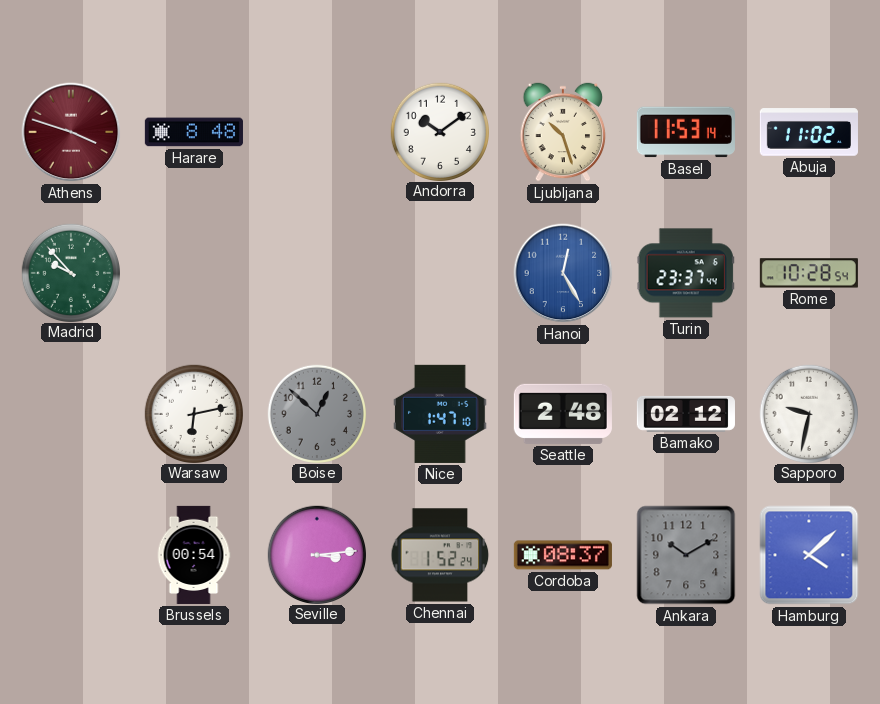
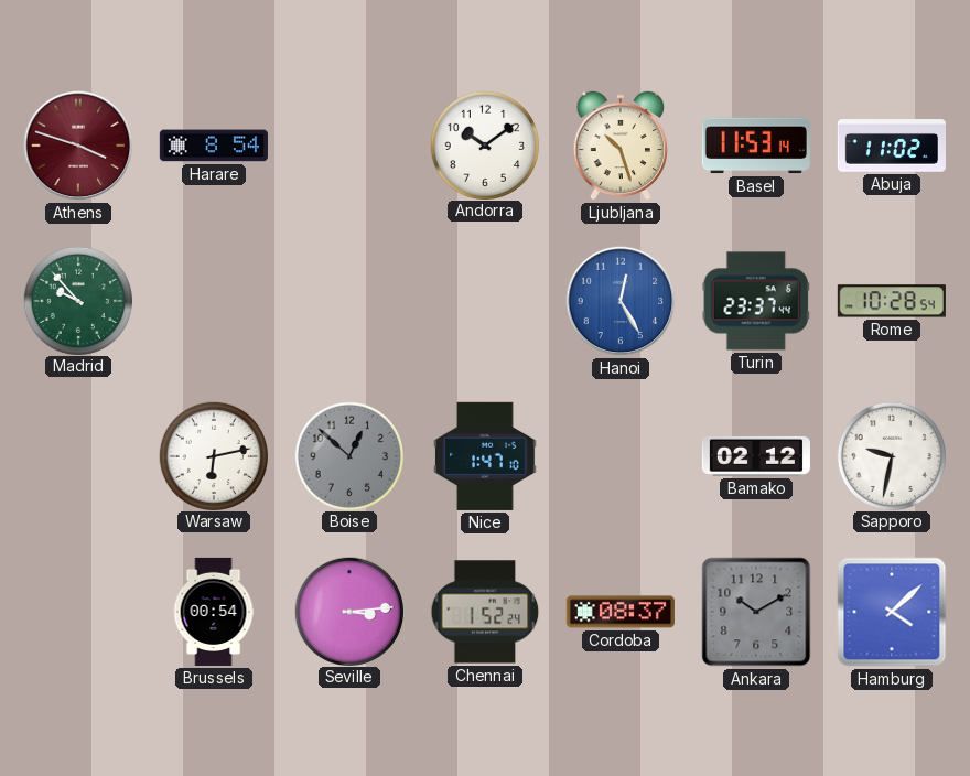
Harare: 8:48 -> 8:54
Seattle: 2:48 -> none
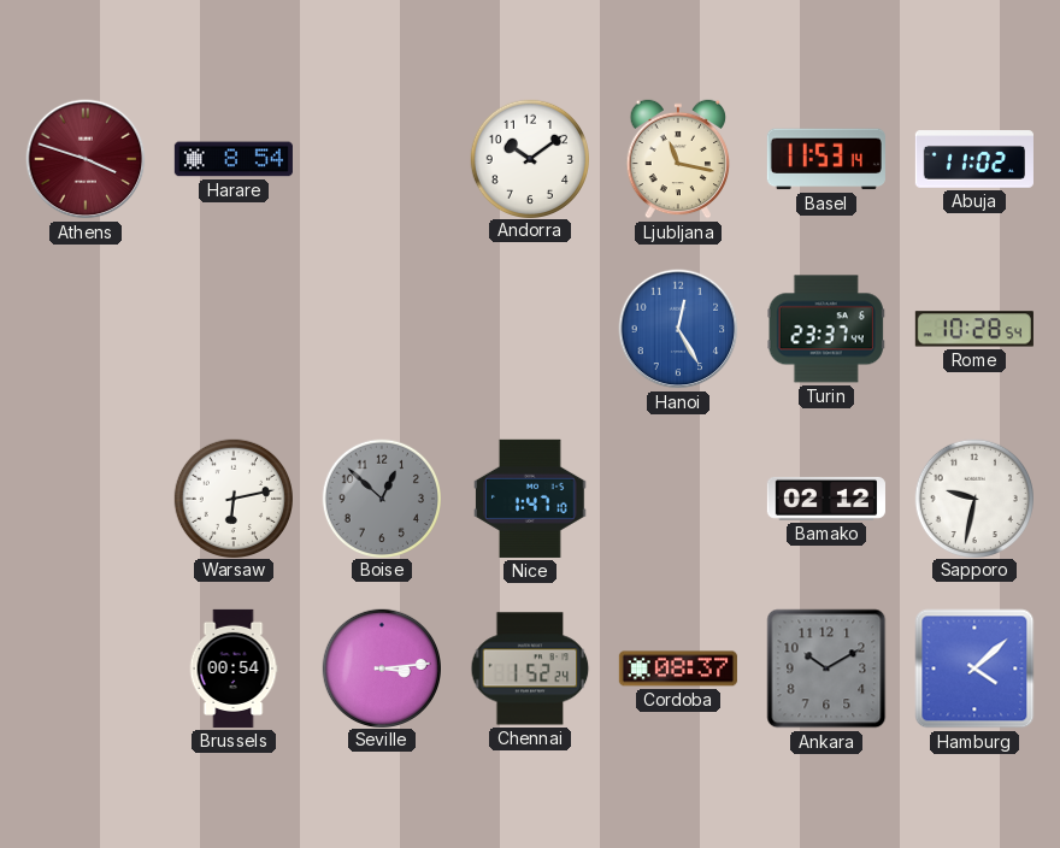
Ljubljana: 10:27 -> 11:17
Madrid: 9:53 -> none
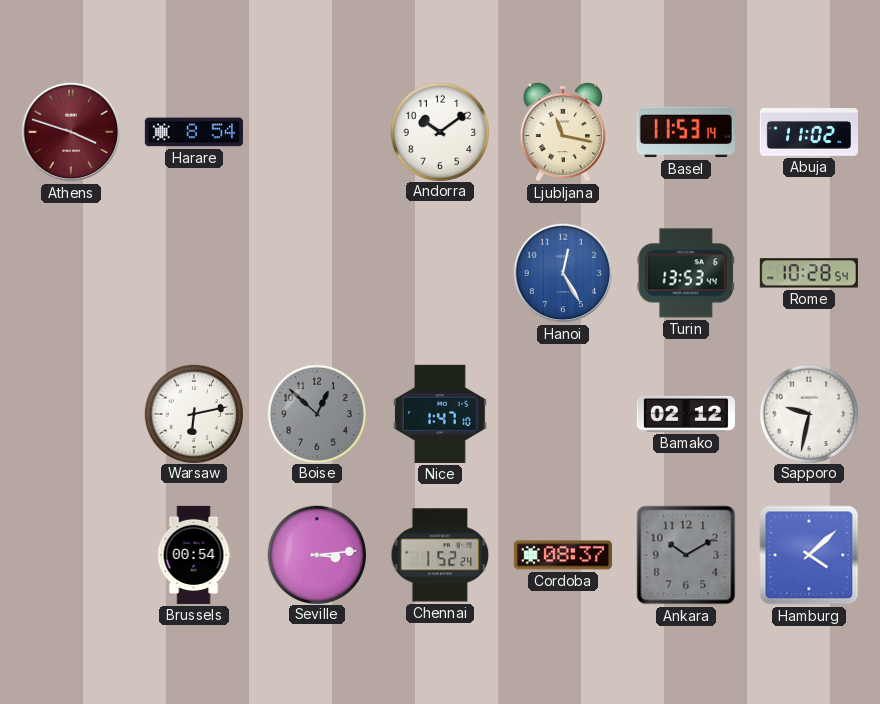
Turin: 23:37 -> 13:53
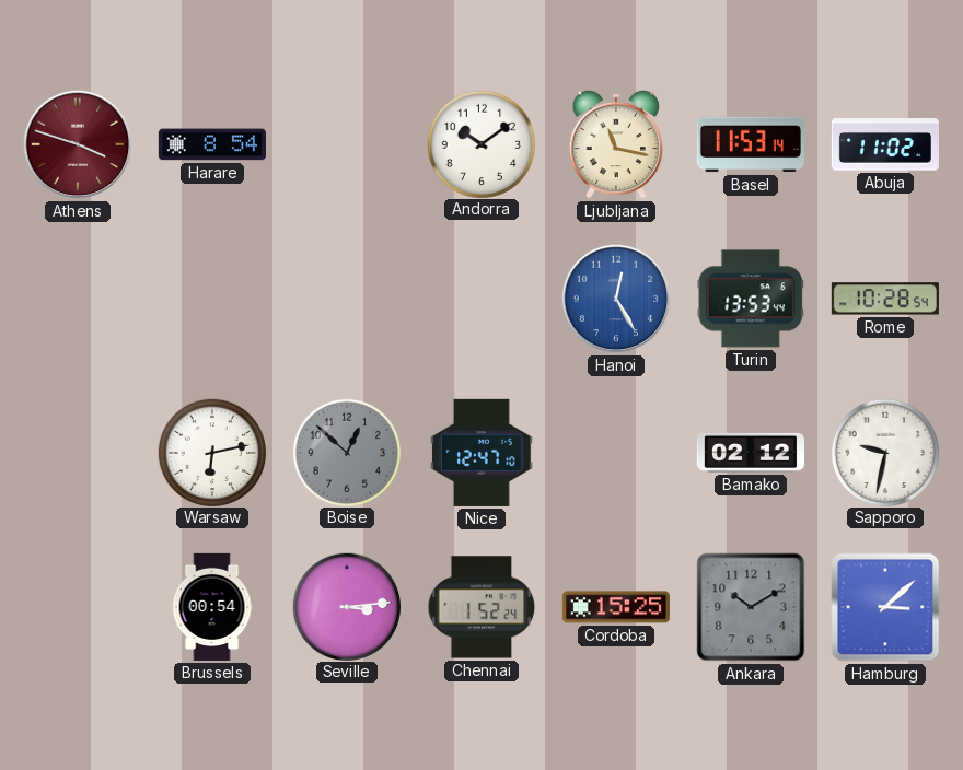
Nice: 1:47 -> 12:47
Cordoba: 08:37 -> 15:25
Hamburg: 4:08 -> 3:08
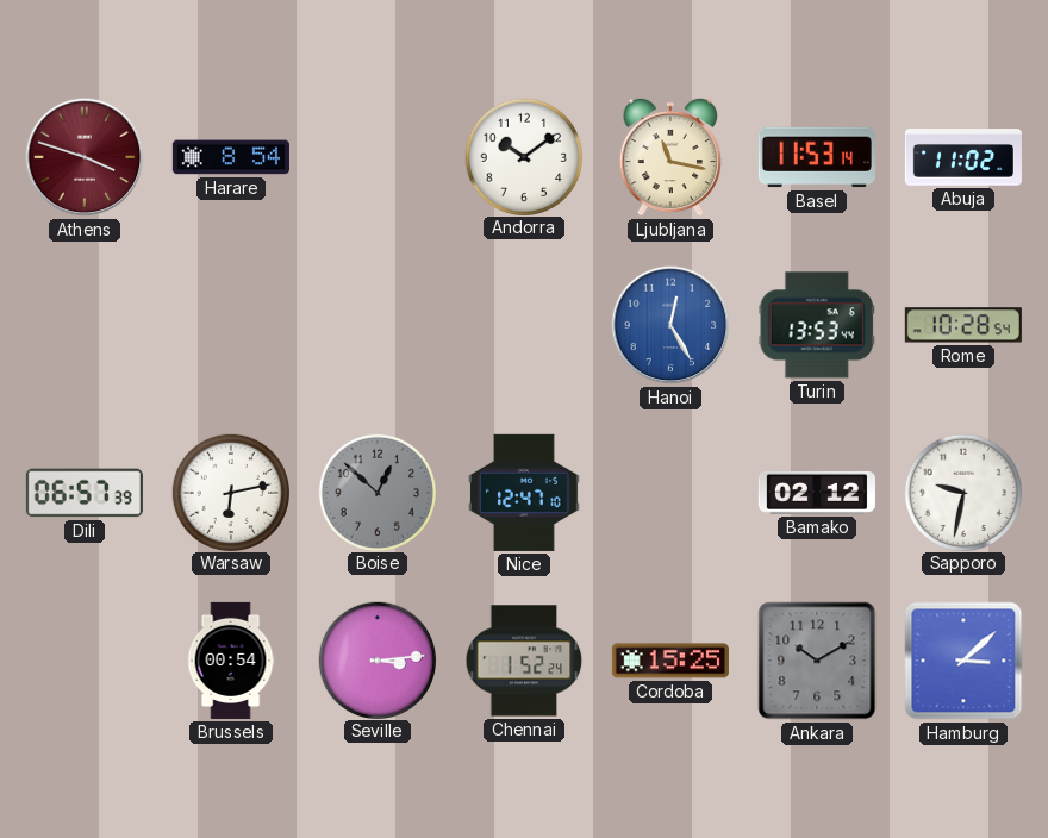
Dili: none -> 06:57
